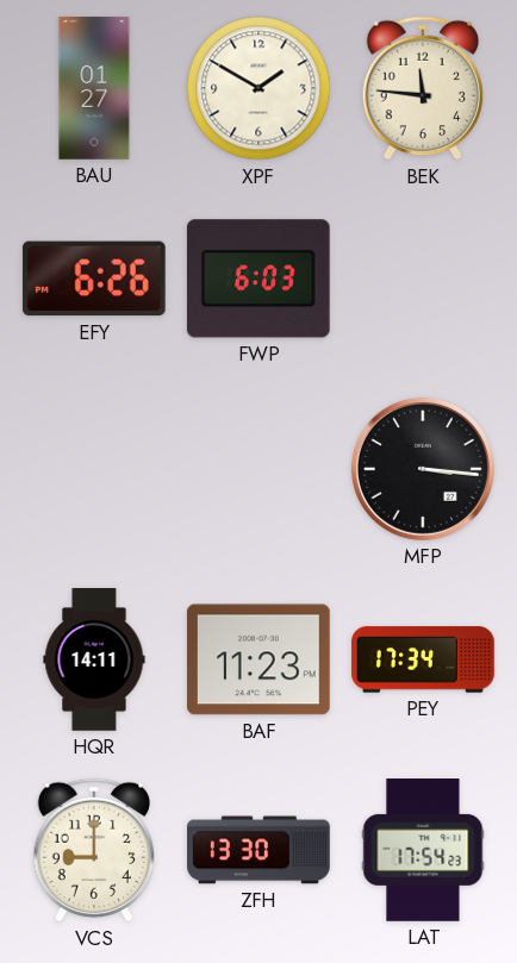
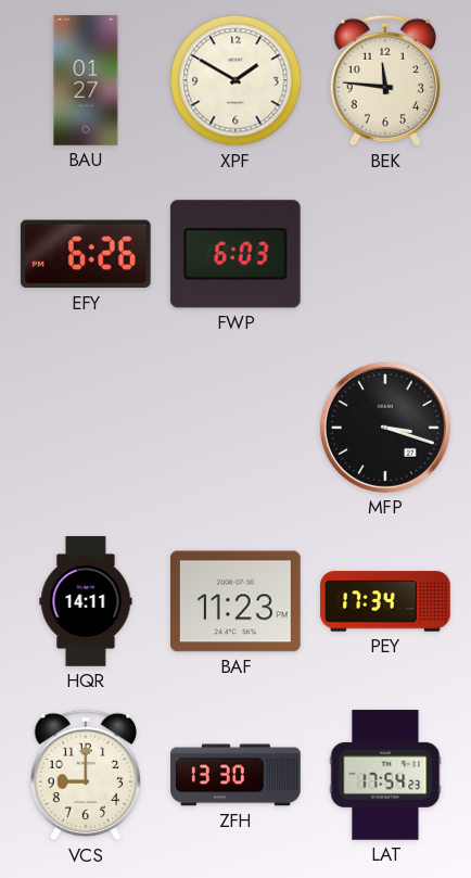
MFP: 3:16 -> 3:18
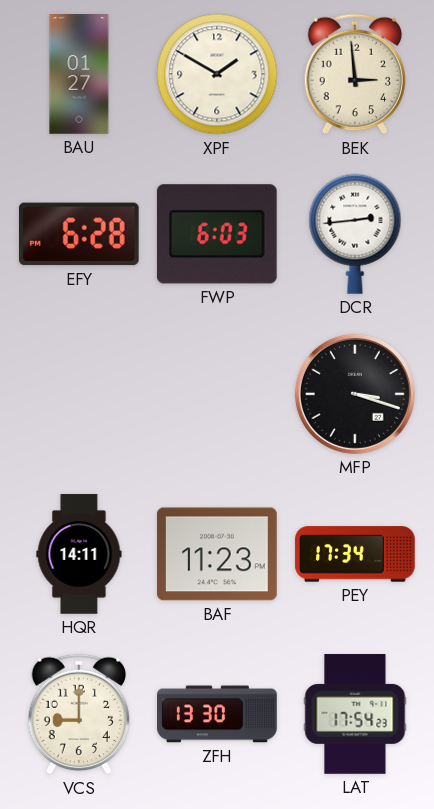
BEK: 11:46 -> 2:59
EFY: 6:26 -> 6:28
DCR: none -> 2:44
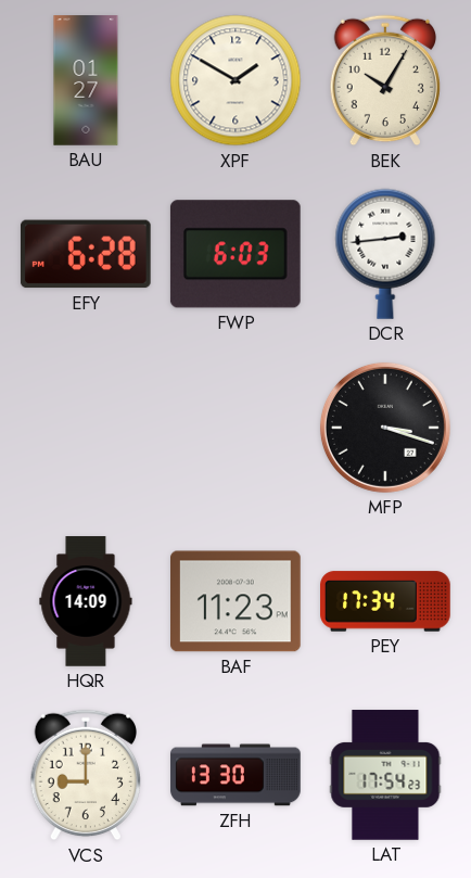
BEK: 2:59 -> 10:05
HQR: 14:11 -> 14:09
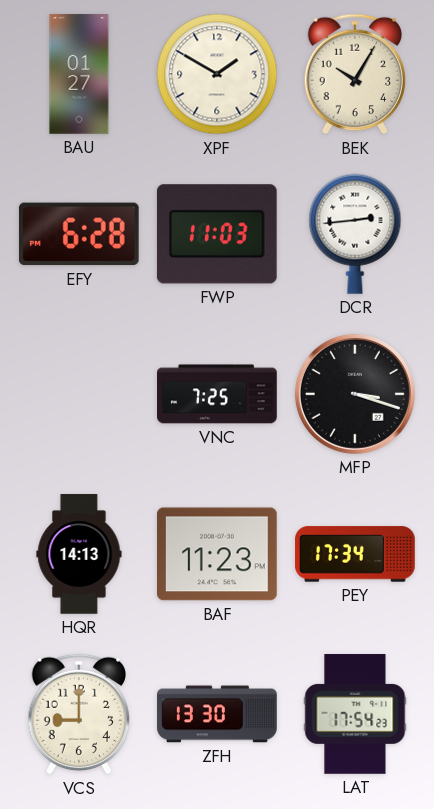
FWP: 6:03 -> 11:03
VNC: none -> 7:25
HQR: 14:09 -> 14:13
